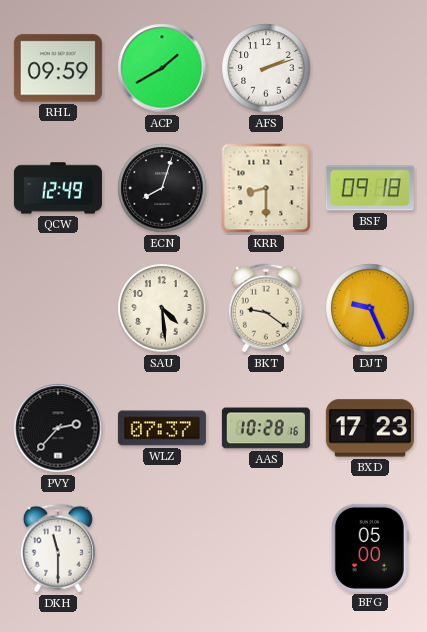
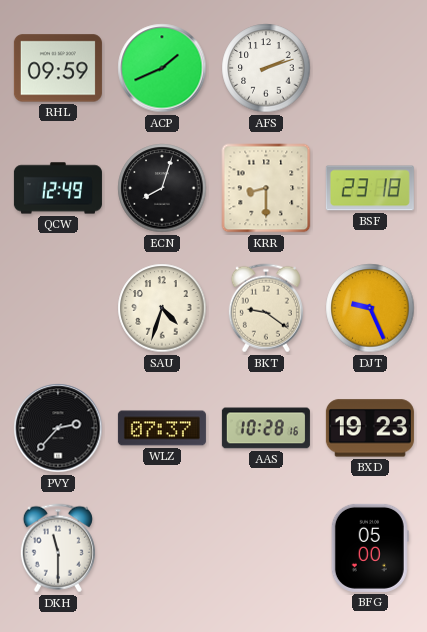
ACP: 1:40 -> 1:41
BSF: 09:18 -> 23:18
SAU: 4:29 -> 4:33
BXD: 17:23 -> 19:23
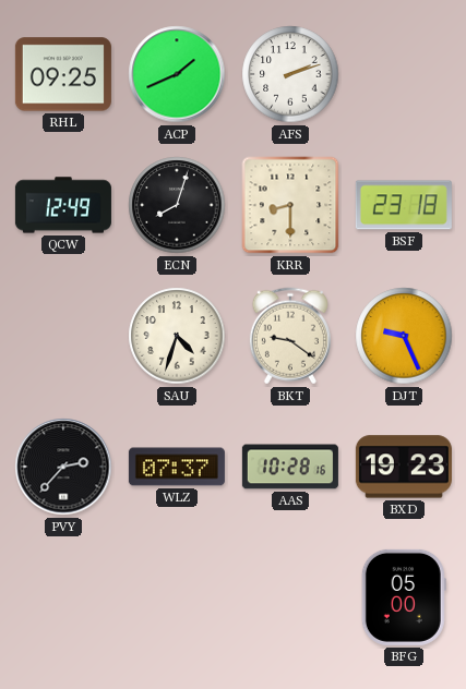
RHL: 09:59 -> 09:25
DKH: 11:30 -> none
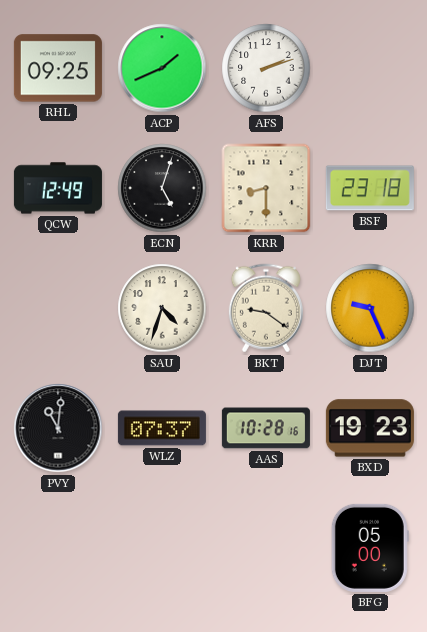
ECN: 8:03 -> 5:03
PVY: 2:37 -> 11:01
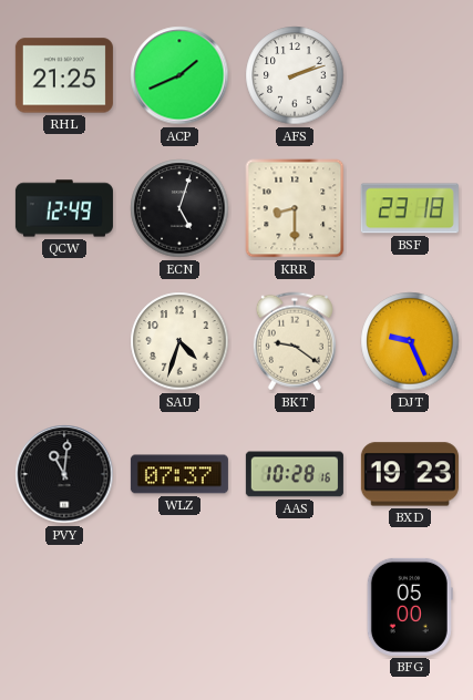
RHL: 09:25 -> 21:25
